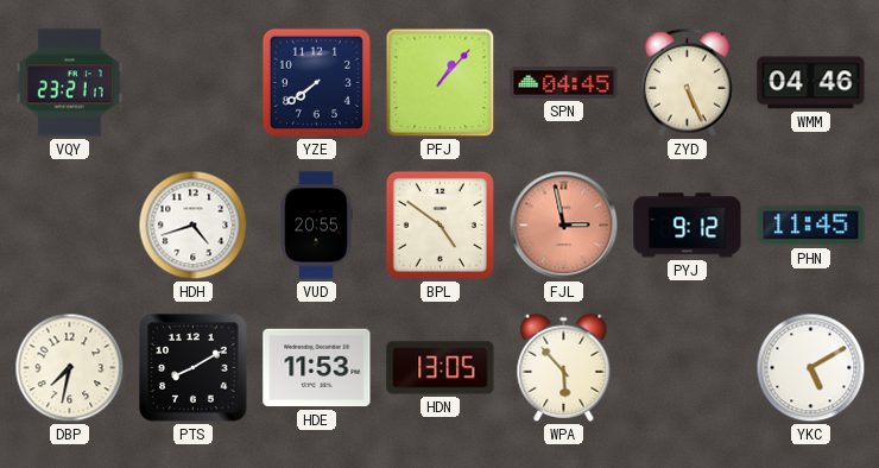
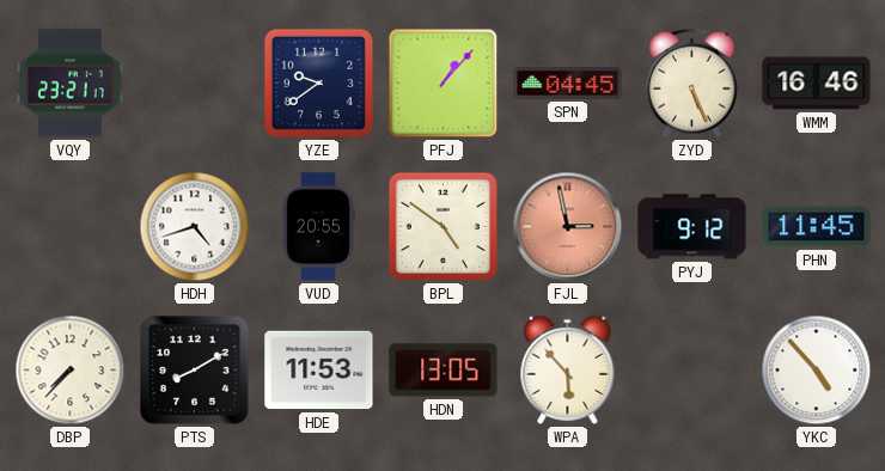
YZE: 7:39 -> 9:39
WMM: 04:46 -> 16:46
DBP: 7:32 -> 7:37
YKC: 5:10 -> 4:53
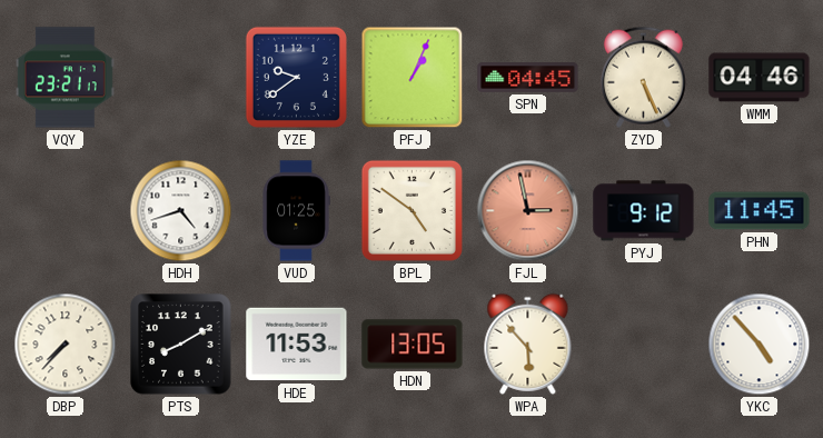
PFJ: 1:07 -> 1:04
WMM: 16:46 -> 04:46
VUD: 20:55 -> 01:25
